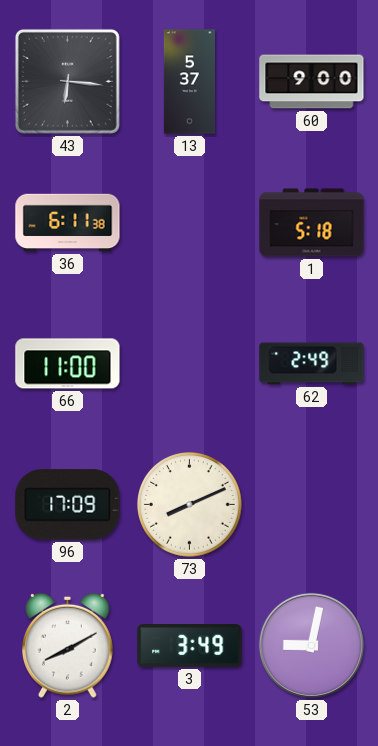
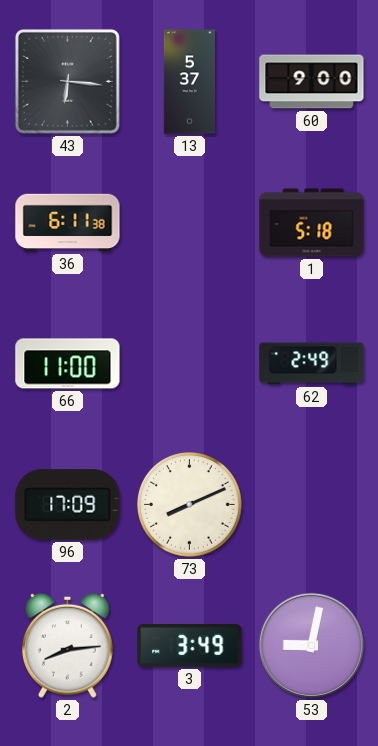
2: 8:10 -> 8:14
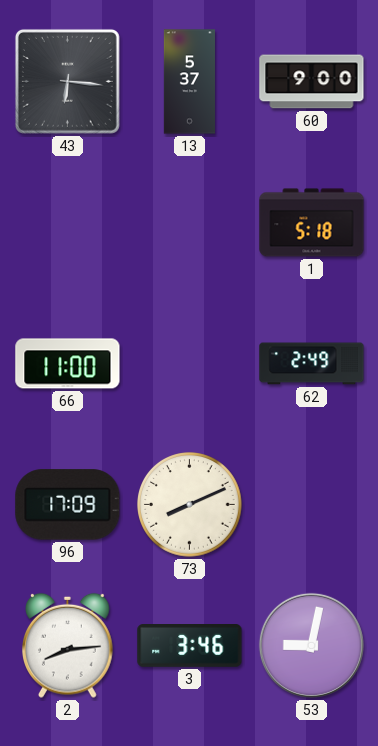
36: 6:11 -> none
3: 3:49 -> 3:46
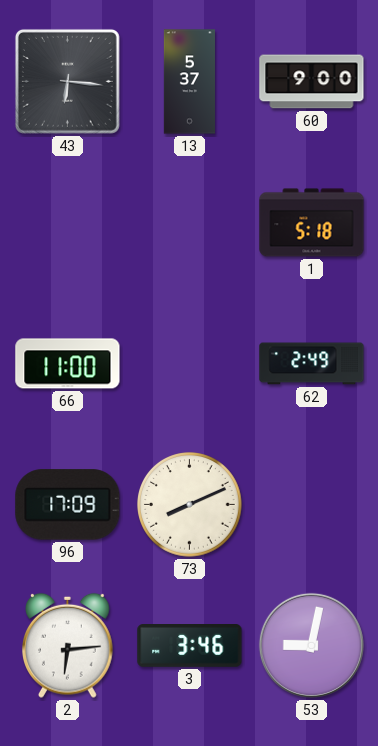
2: 8:14 -> 6:14
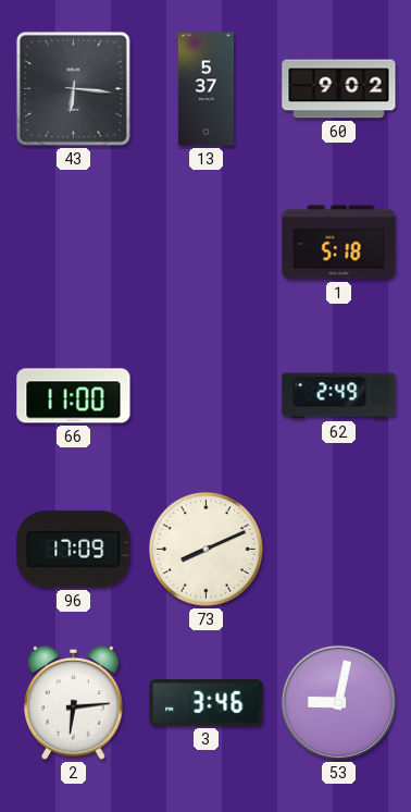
60: 9:00 -> 9:02
